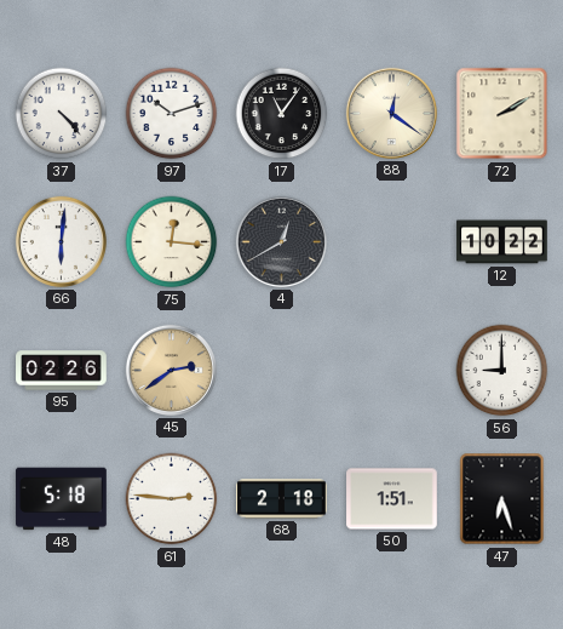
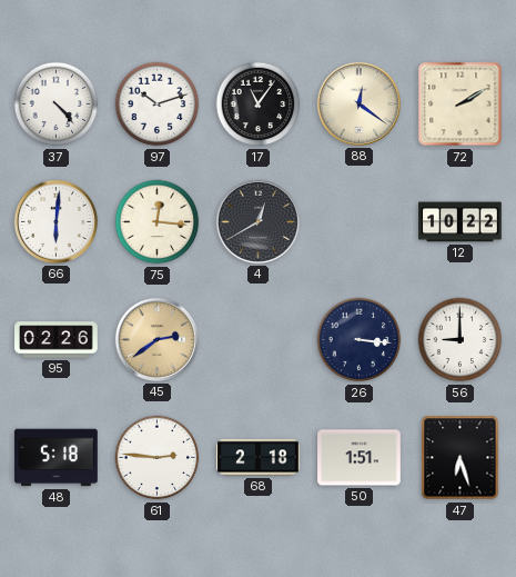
26: none -> 3:16
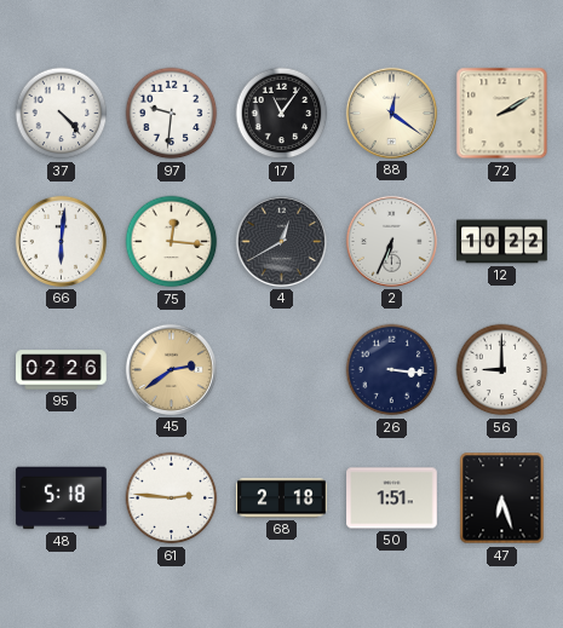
97: 10:12 -> 9:31
2: none -> 6:34
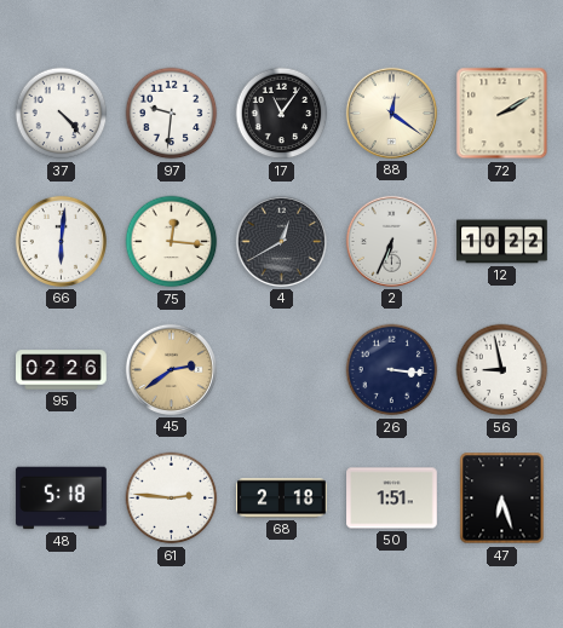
56: 9:00 -> 8:58
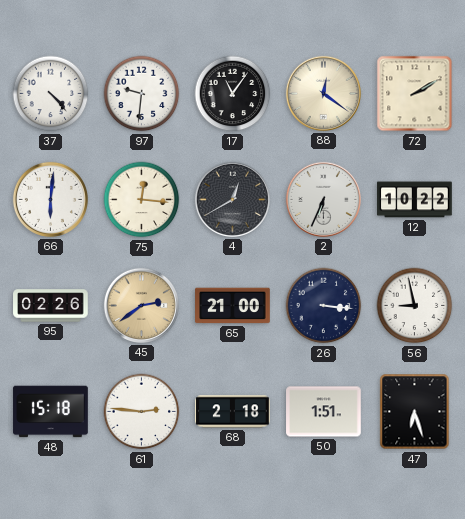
65: none -> 21:00
48: 5:18 -> 15:18
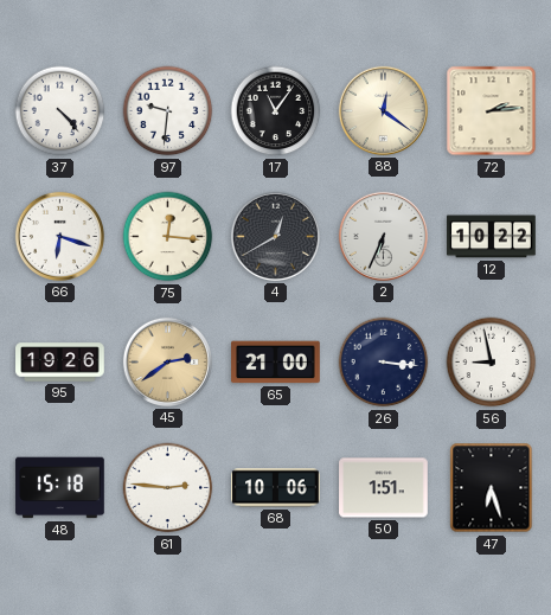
72: 2:10 -> 2:14
66: 6:01 -> 6:18
95: 02:26 -> 19:26
68: 2:18 -> 10:06
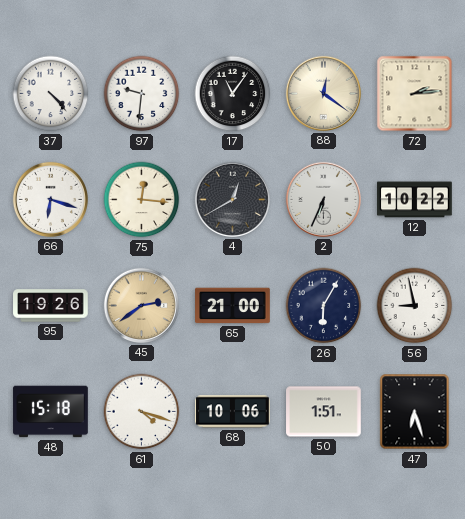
26: 3:16 -> 6:05
61: 2:46 -> 4:18
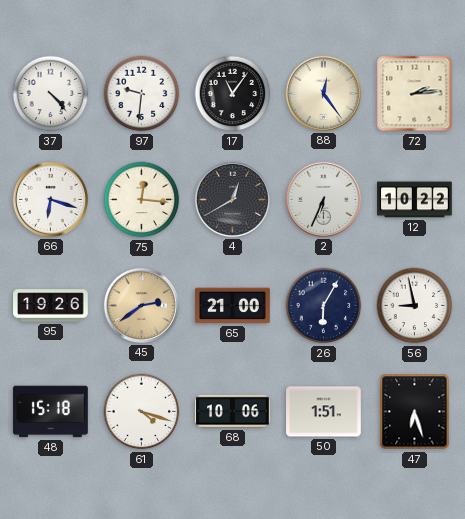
88: 12:21 -> 12:24
